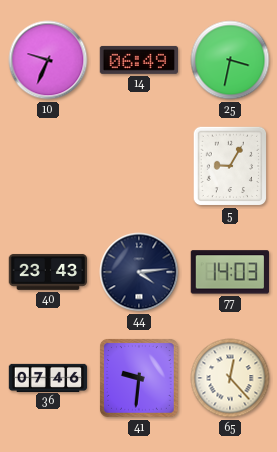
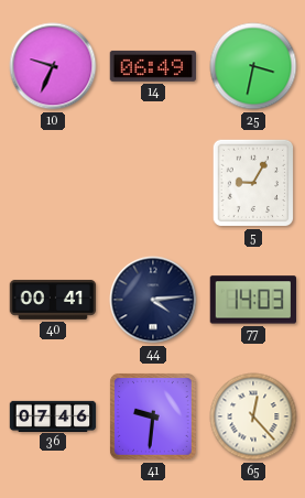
40: 23:43 -> 00:41
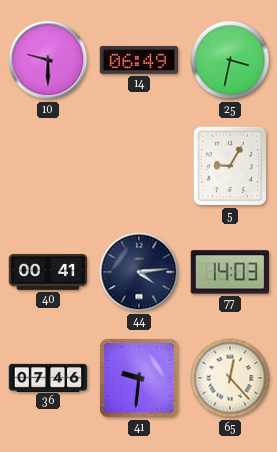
10: 9:34 -> 9:30
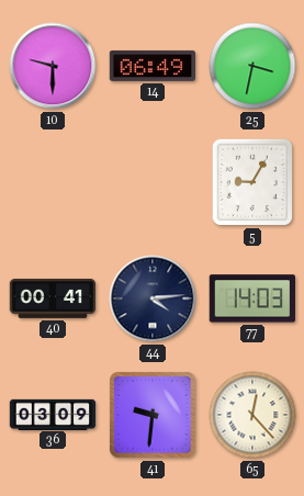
36: 07:46 -> 03:09
